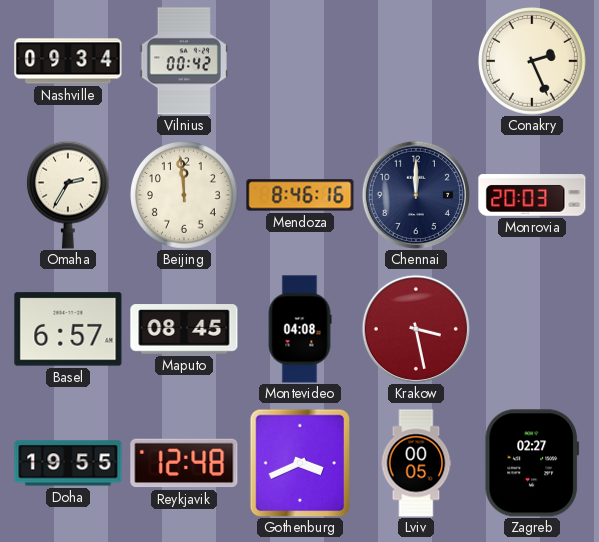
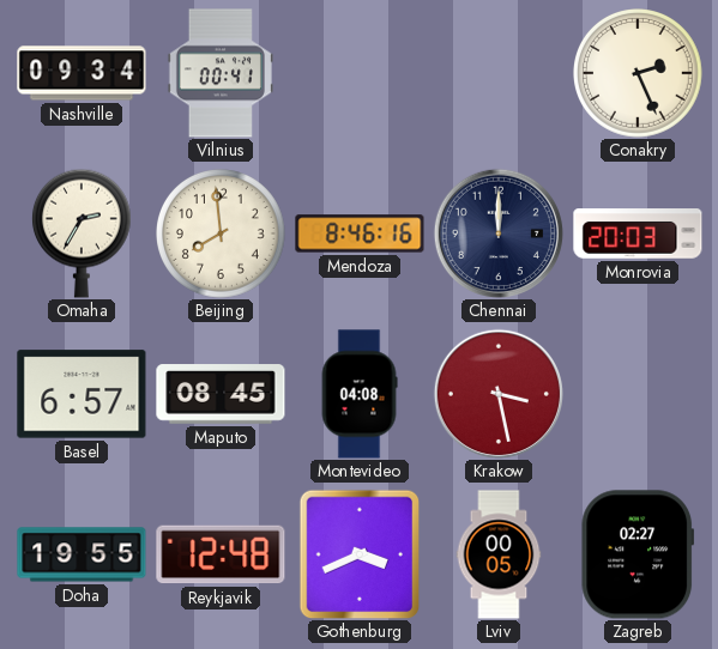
Vilnius: 00:42 -> 00:41
Beijing: 11:59 -> 7:59
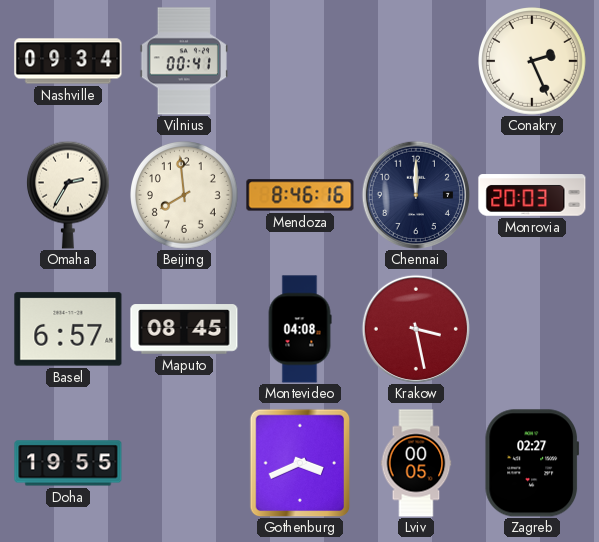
Reykjavik: 12:48 -> none
